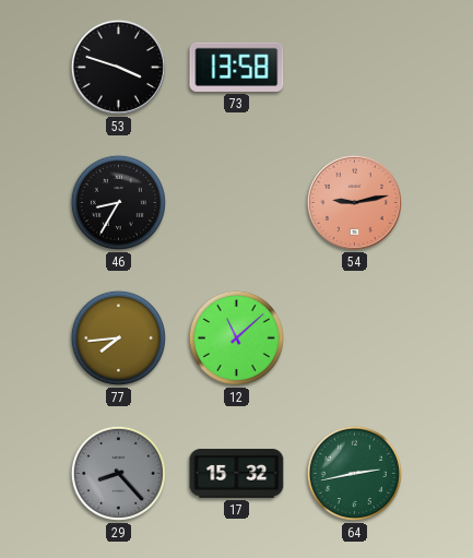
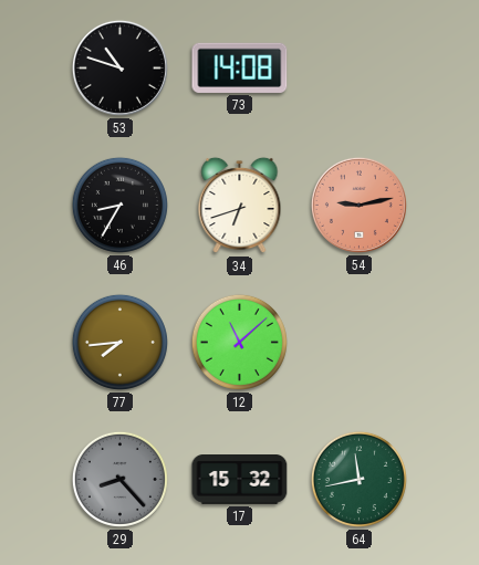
53: 3:48 -> 10:48
73: 13:58 -> 14:08
34: none -> 6:42
64: 2:43 -> 11:43
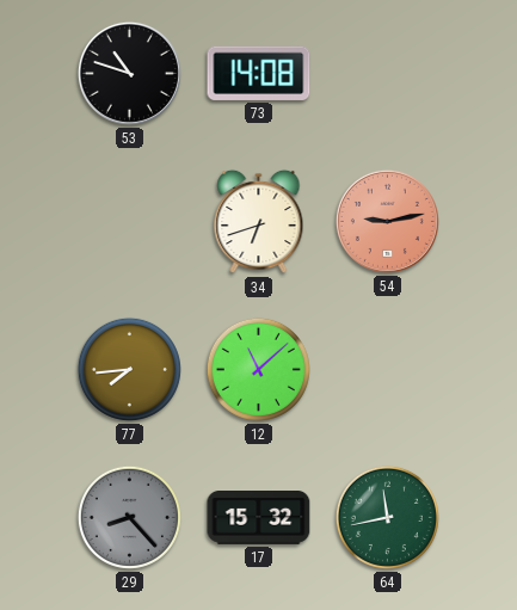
46: 8:35 -> none
